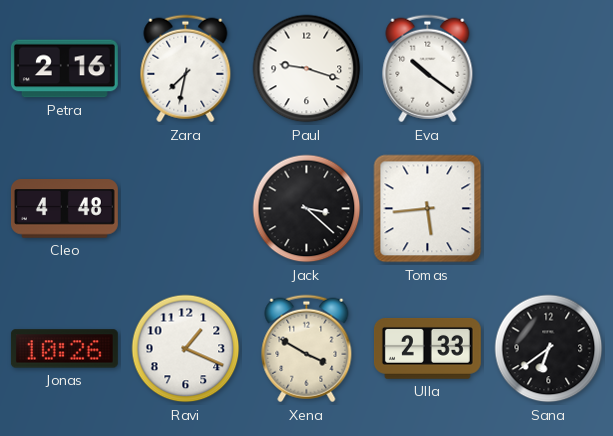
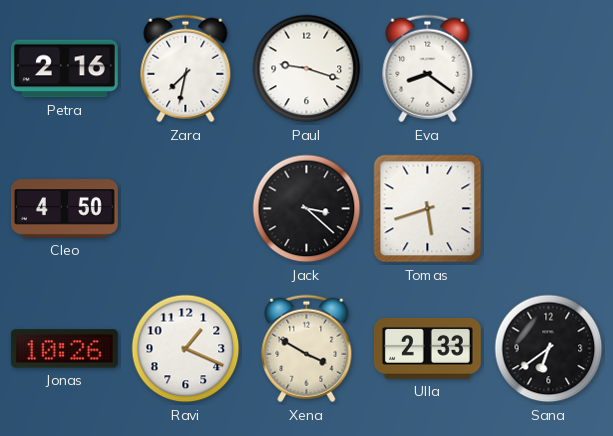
Eva: 10:21 -> 8:21
Cleo: 4:48 -> 4:50
Tomas: 5:44 -> 5:42
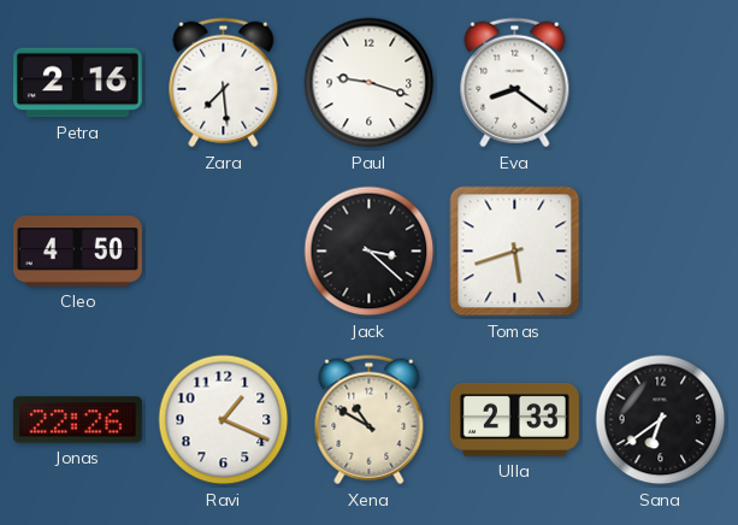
Zara: 7:32 -> 7:29
Jonas: 10:26 -> 22:26
Xena: 3:50 -> 10:50
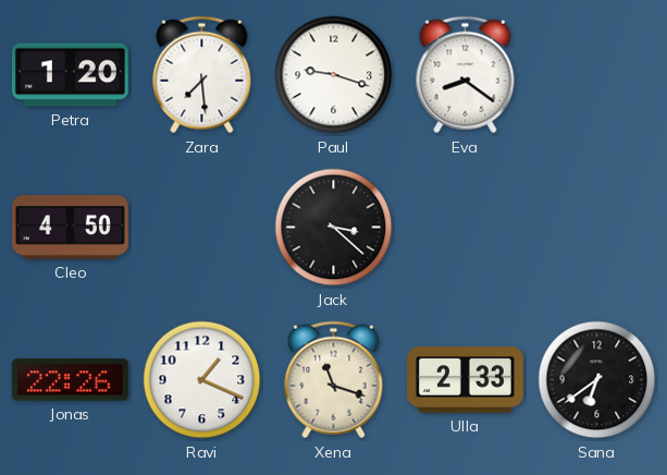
Petra: 2:16 -> 1:20
Tomas: 5:42 -> none
Xena: 10:50 -> 11:18
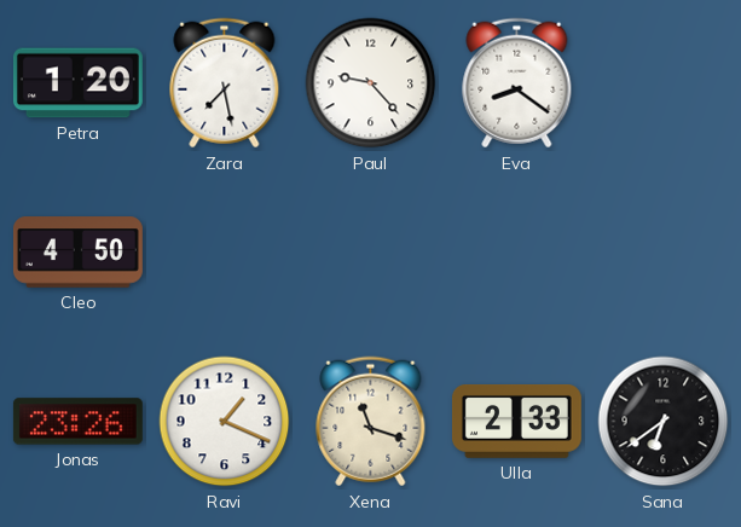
Zara: 7:29 -> 7:28
Paul: 9:18 -> 9:23
Jack: 3:22 -> none
Jonas: 22:26 -> 23:26
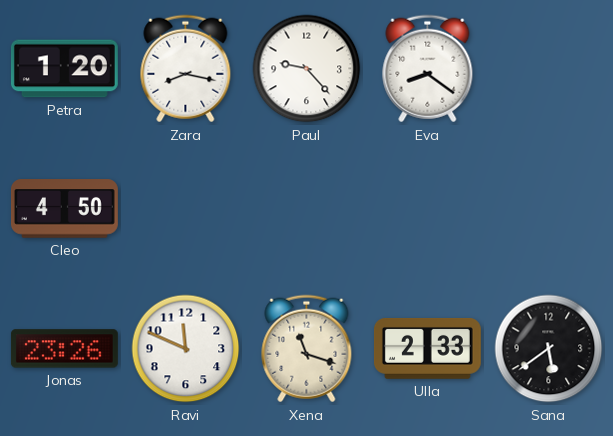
Zara: 7:28 -> 8:17
Ravi: 1:19 -> 11:49
Sana: 6:39 -> 5:39
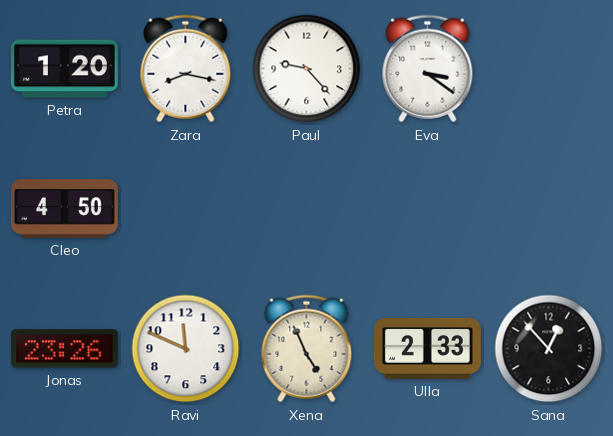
Eva: 8:21 -> 3:21
Xena: 11:18 -> 4:56
Sana: 5:39 -> 12:53
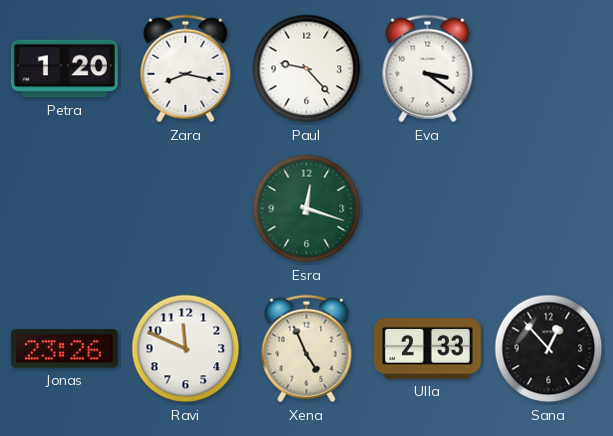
Cleo: 4:50 -> none
Esra: none -> 12:18
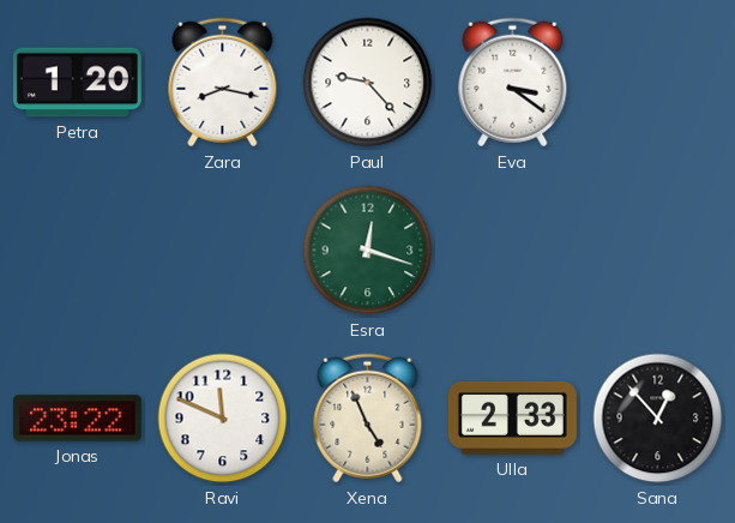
Jonas: 23:26 -> 23:22
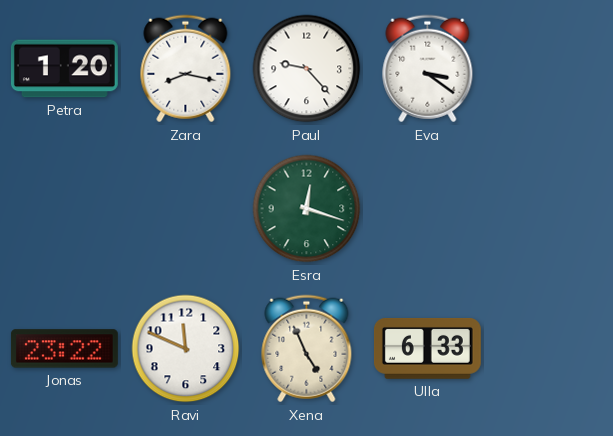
Ulla: 2:33 -> 6:33
Sana: 12:53 -> none
